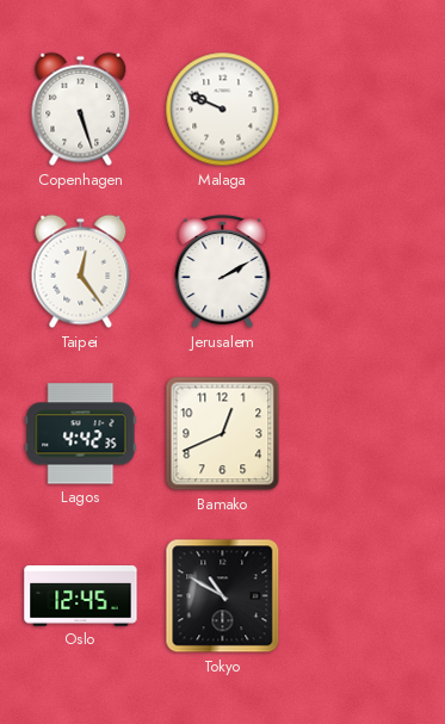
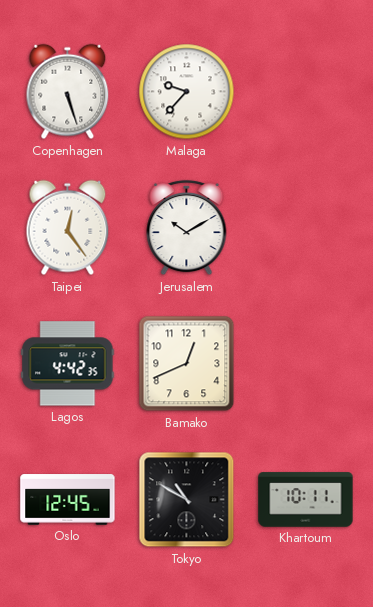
Malaga: 9:49 -> 9:37
Jerusalem: 2:10 -> 10:10
Khartoum: none -> 10:11
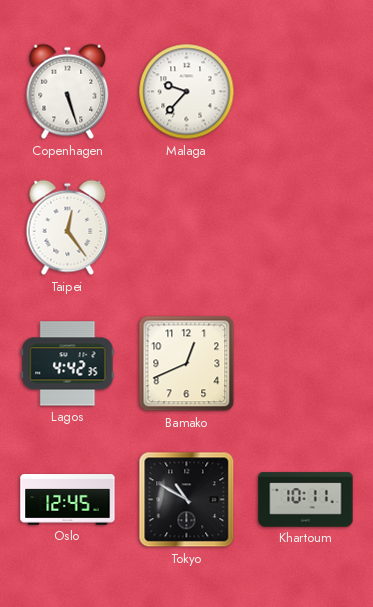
Jerusalem: 10:10 -> none
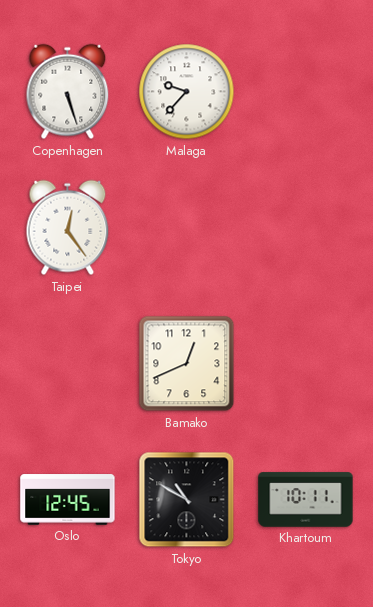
Lagos: 4:42 -> none
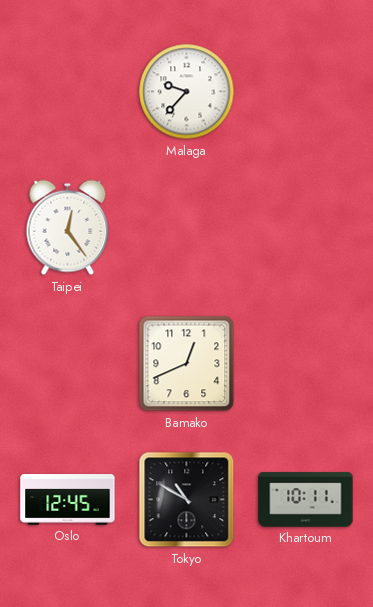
Copenhagen: 5:27 -> none
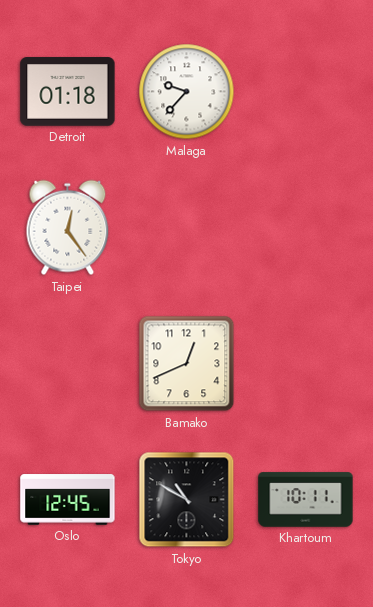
Detroit: none -> 01:18
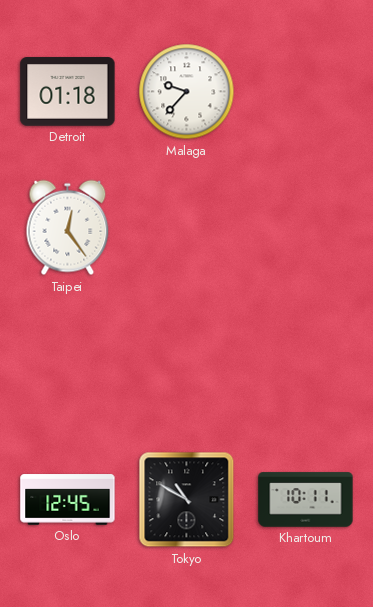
Bamako: 12:41 -> none
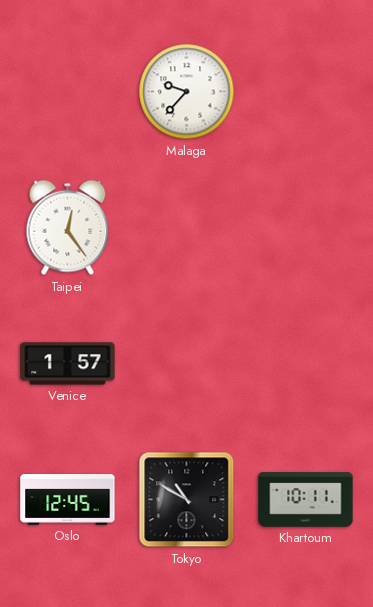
Detroit: 01:18 -> none
Venice: none -> 1:57
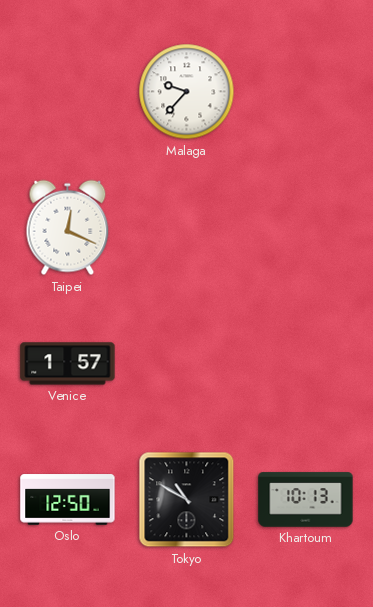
Taipei: 12:24 -> 12:19
Oslo: 12:45 -> 12:50
Khartoum: 10:11 -> 10:13
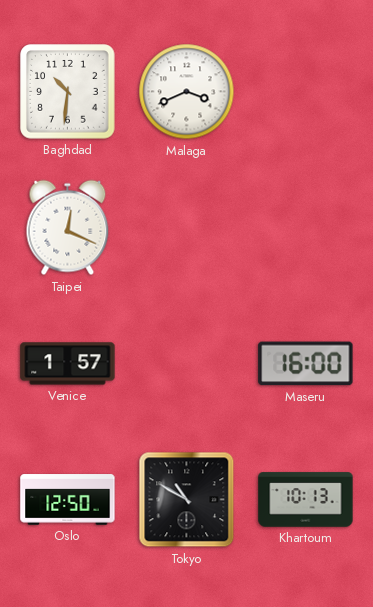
Baghdad: none -> 10:31
Malaga: 9:37 -> 3:41
Maseru: none -> 16:00
